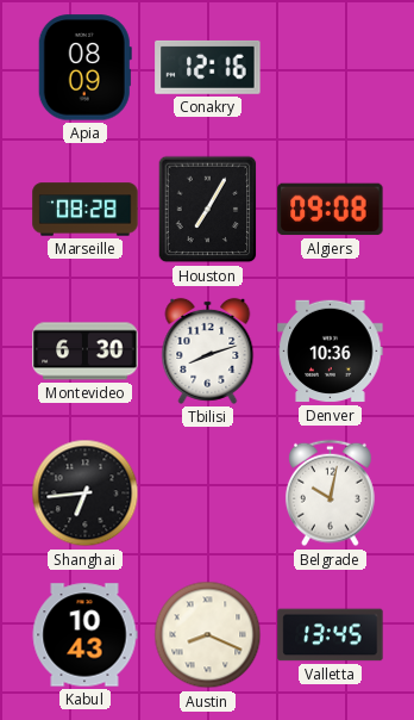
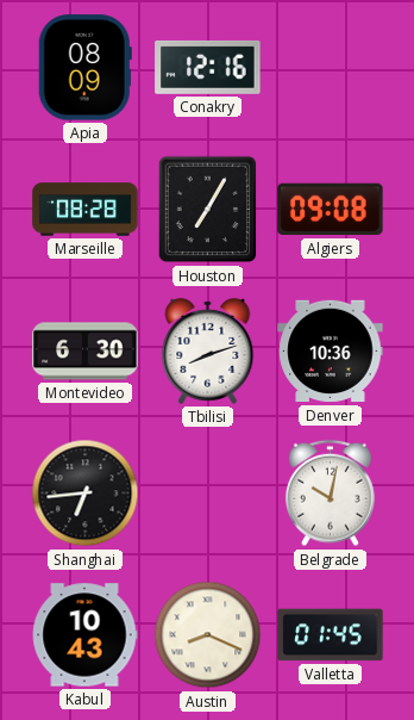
Valletta: 13:45 -> 01:45
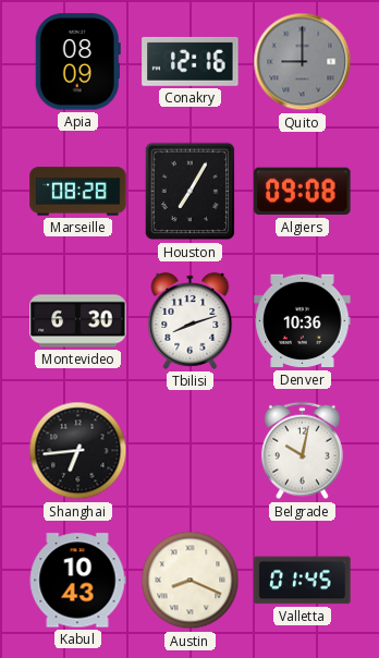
Quito: none -> 9:00
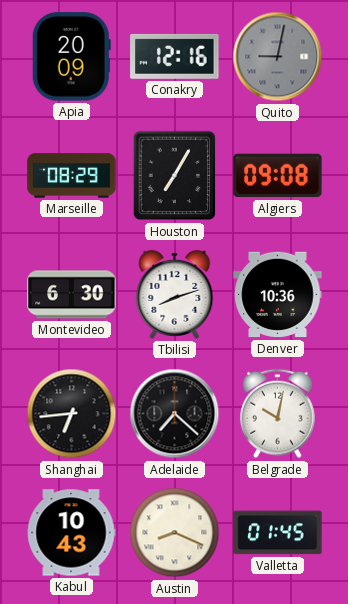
Apia: 08:09 -> 20:09
Quito: 9:00 -> 9:02
Marseille: 08:28 -> 08:29
Adelaide: none -> 7:22
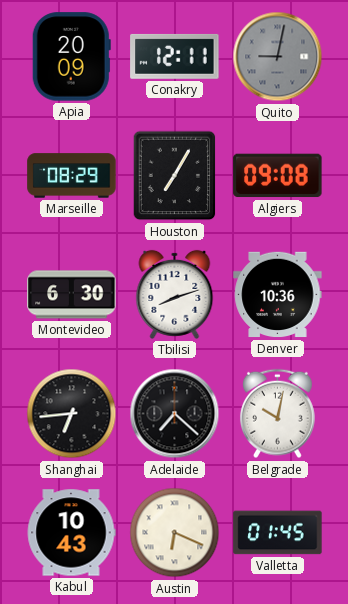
Conakry: 12:16 -> 12:11
Austin: 8:19 -> 6:19
